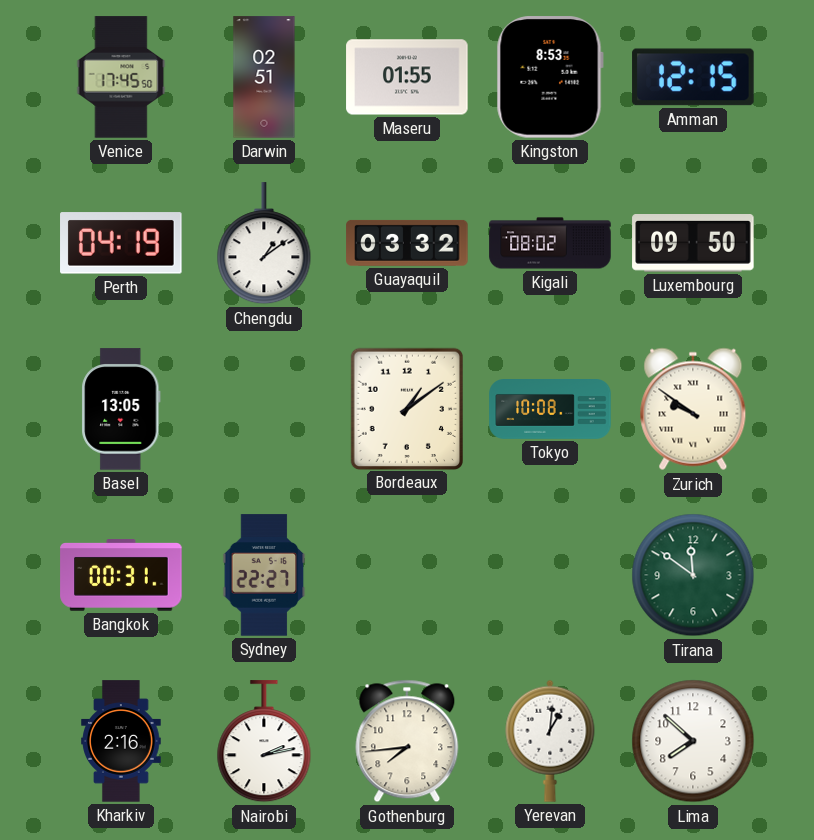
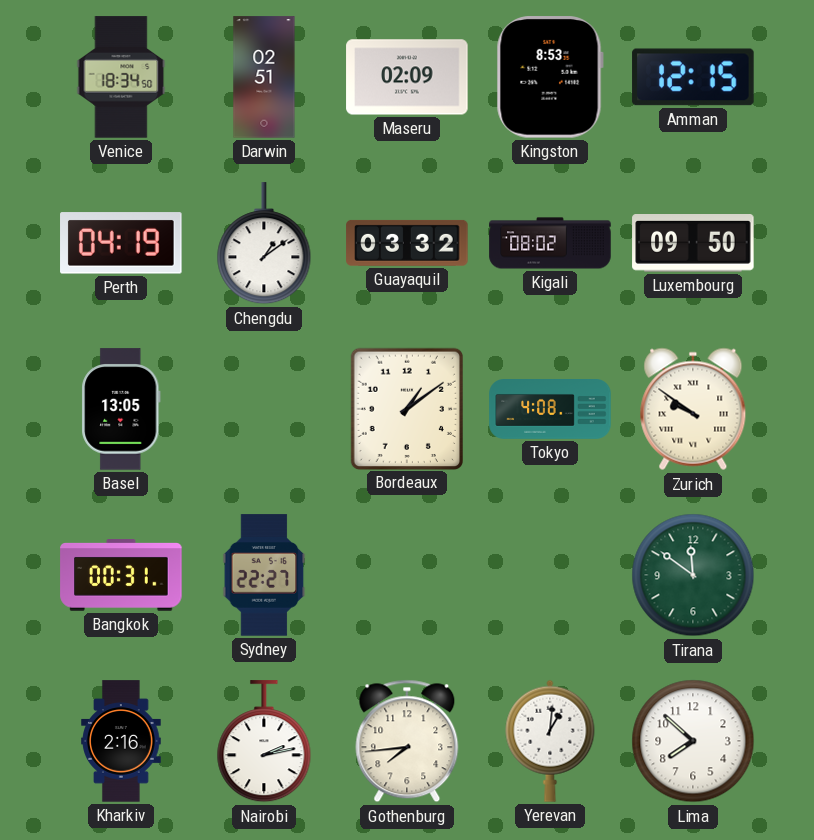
Venice: 17:45 -> 18:34
Maseru: 01:55 -> 02:09
Tokyo: 10:08 -> 4:08
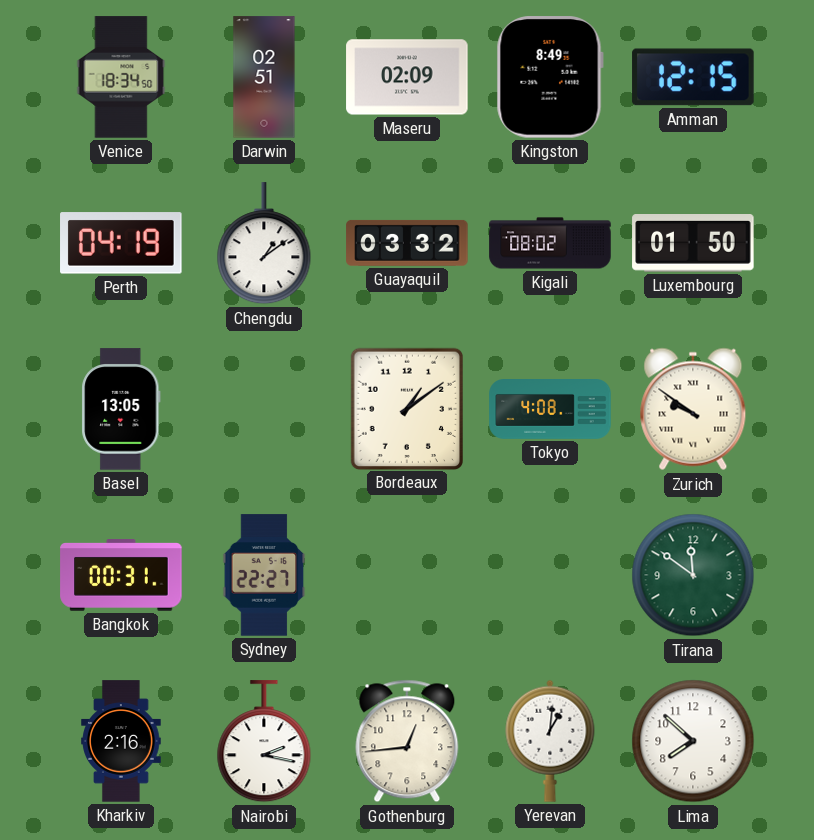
Kingston: 8:53 -> 8:49
Luxembourg: 09:50 -> 01:50
Nairobi: 2:13 -> 2:17
Gothenburg: 7:44 -> 12:44
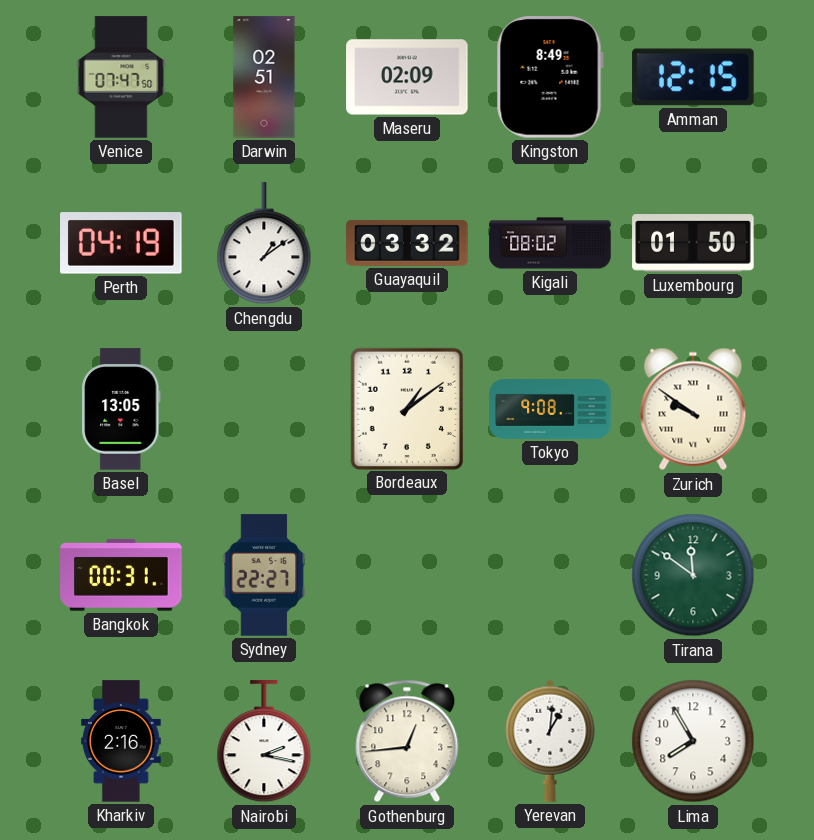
Venice: 18:34 -> 07:47
Tokyo: 4:08 -> 9:08
Lima: 7:52 -> 7:55
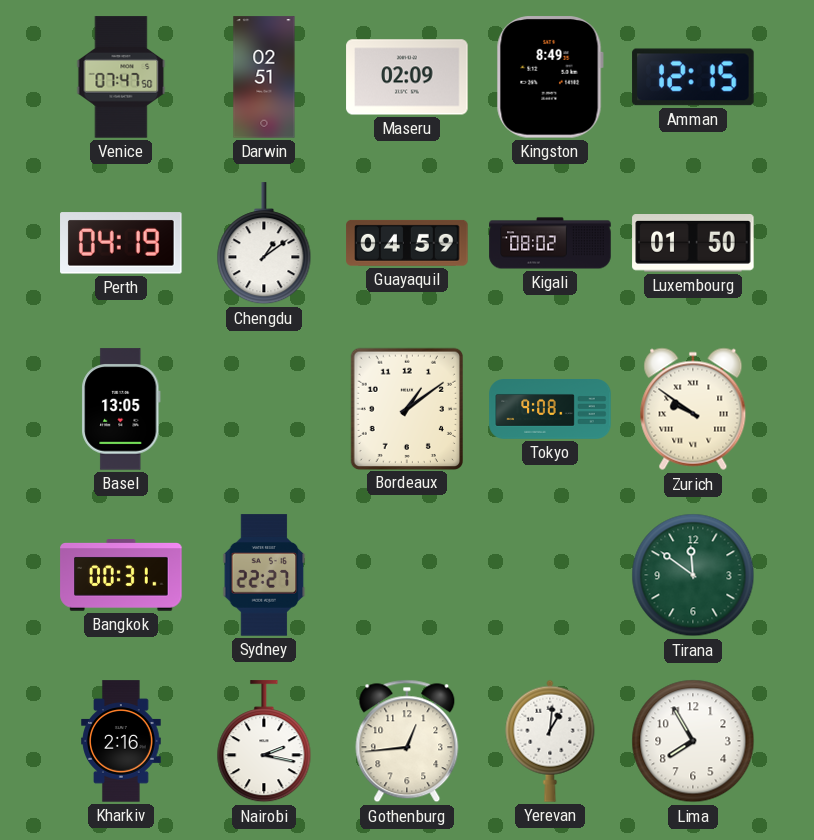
Guayaquil: 03:32 -> 04:59
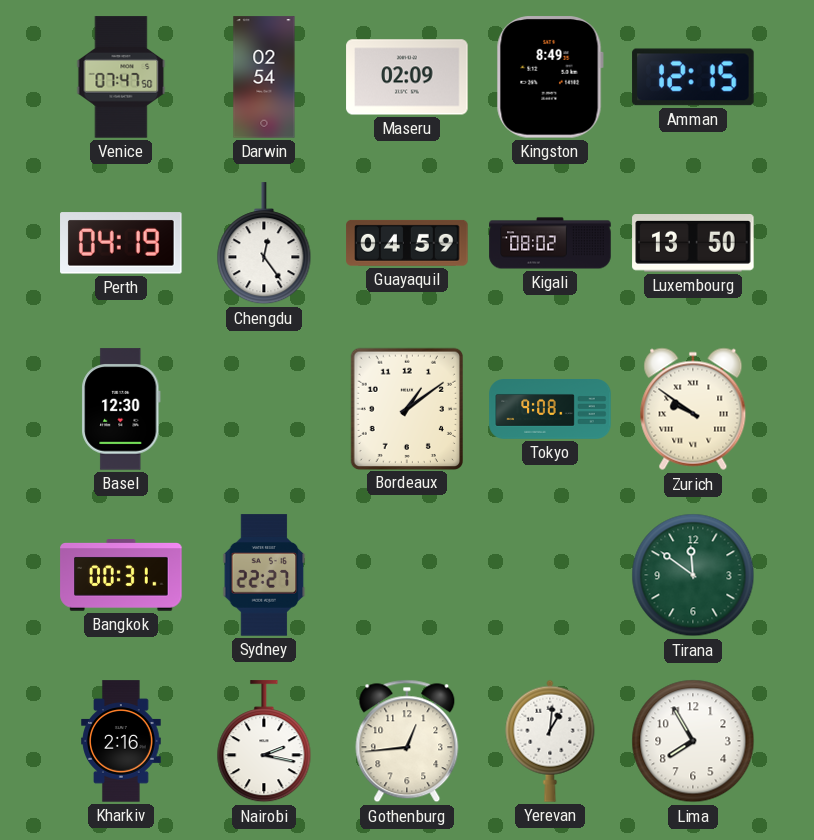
Darwin: 02:51 -> 02:54
Chengdu: 1:09 -> 12:24
Luxembourg: 01:50 -> 13:50
Basel: 13:05 -> 12:30
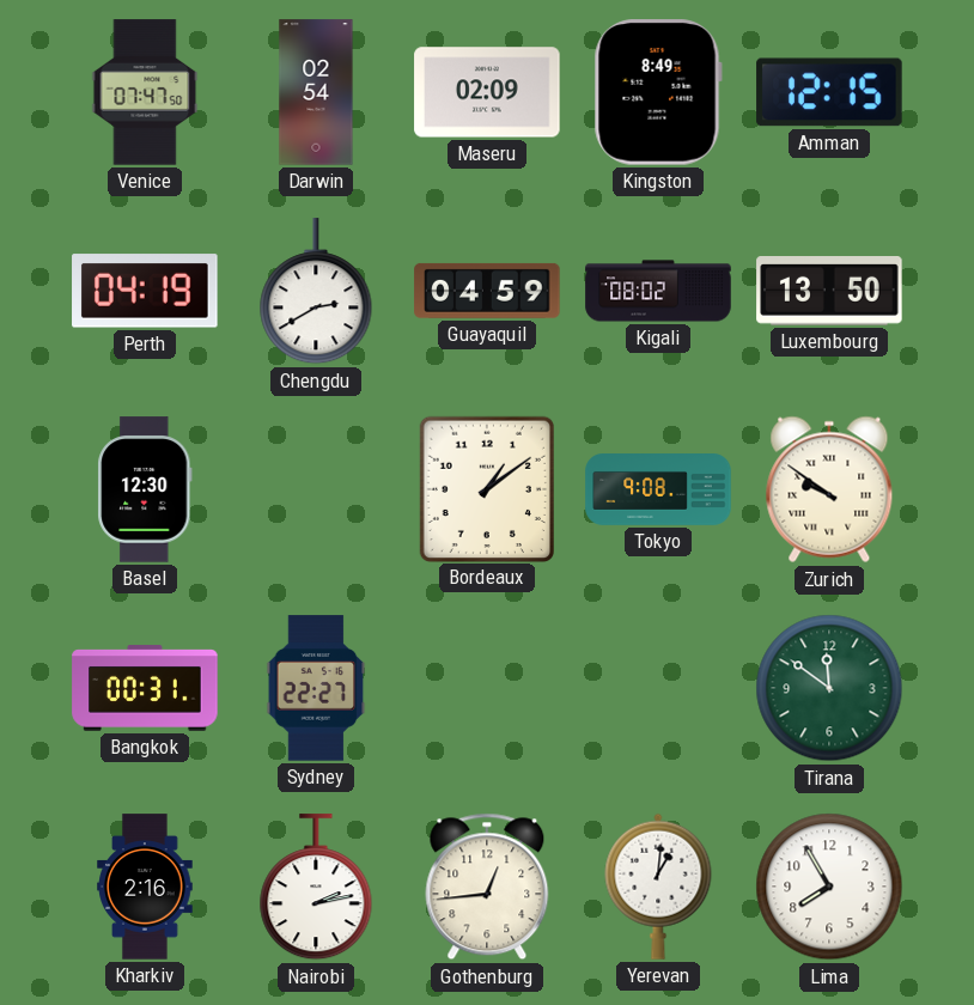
Chengdu: 12:24 -> 2:40
Nairobi: 2:17 -> 2:13
